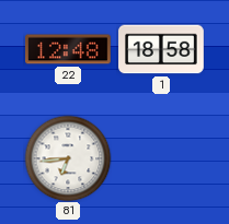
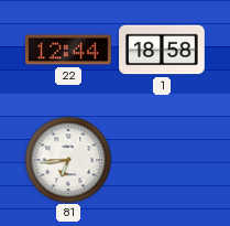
22: 12:48 -> 12:44
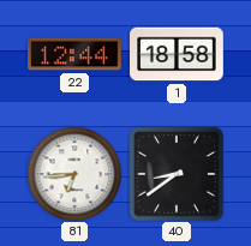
40: none -> 8:39
